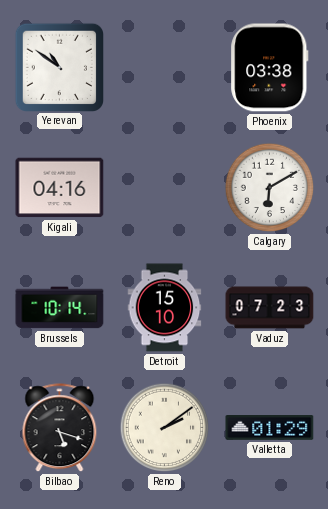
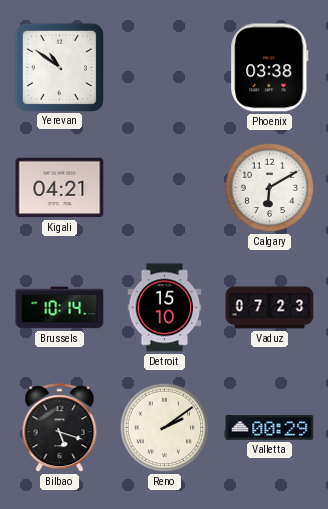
Kigali: 04:16 -> 04:21
Valletta: 01:29 -> 00:29
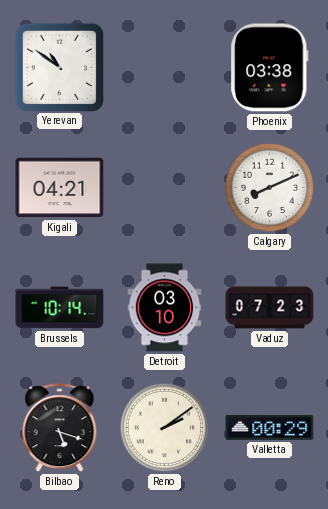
Calgary: 6:10 -> 8:11
Detroit: 15:10 -> 03:10
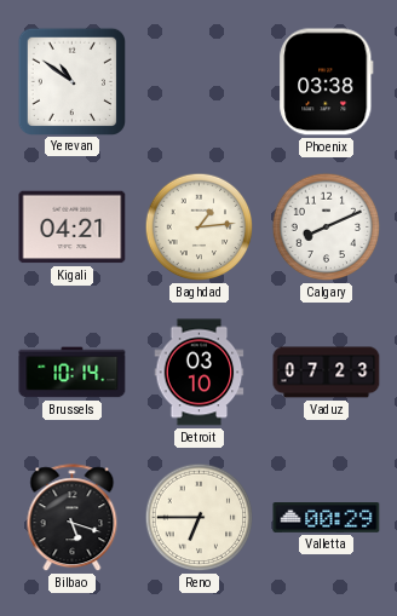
Baghdad: none -> 1:14
Reno: 2:09 -> 6:45
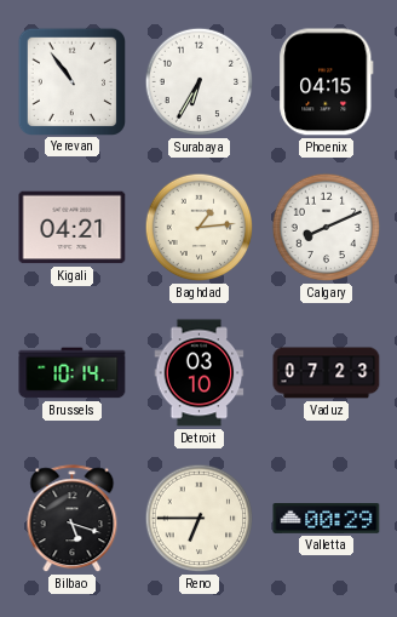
Yerevan: 10:51 -> 10:54
Surabaya: none -> 6:35
Phoenix: 03:38 -> 04:15
